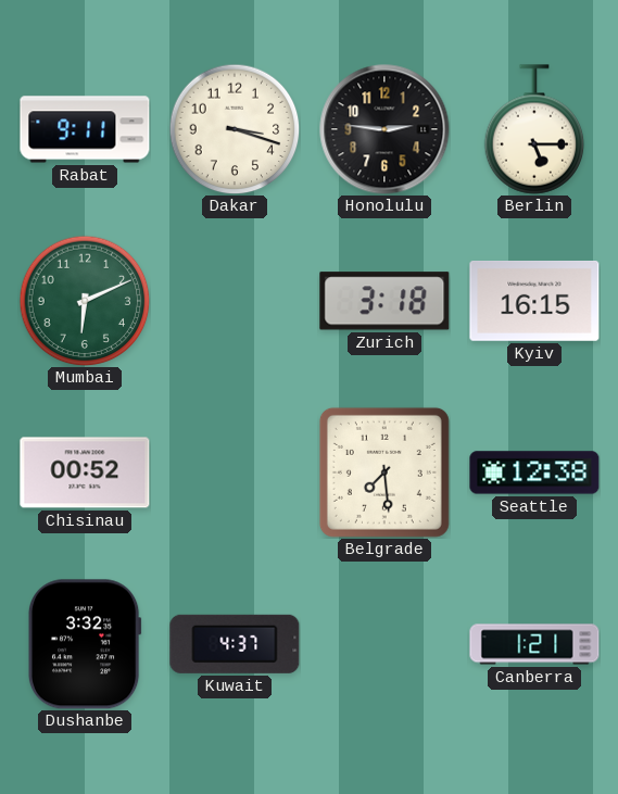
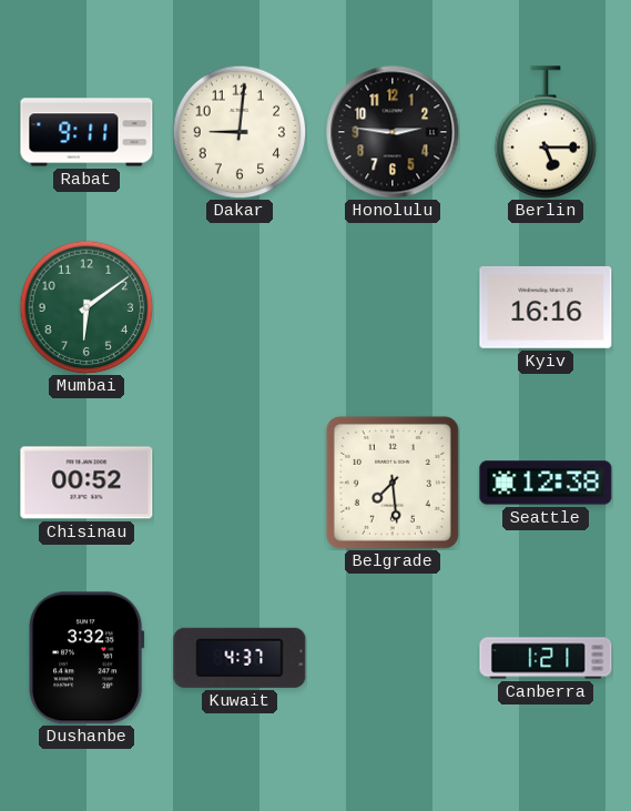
Dakar: 3:18 -> 9:01
Mumbai: 6:11 -> 6:09
Zurich: 3:18 -> none
Kyiv: 16:15 -> 16:16
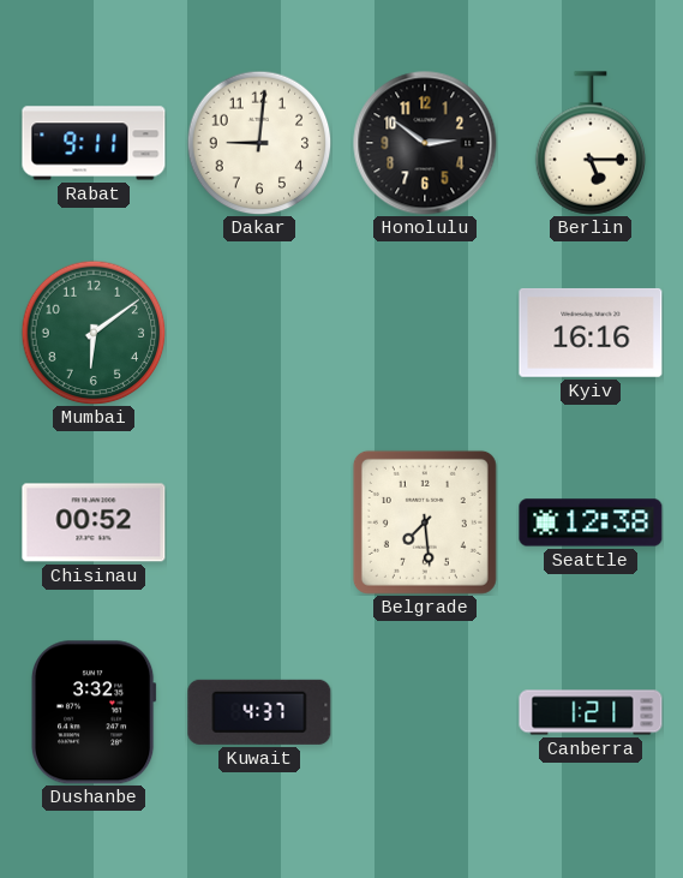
Honolulu: 2:46 -> 2:51
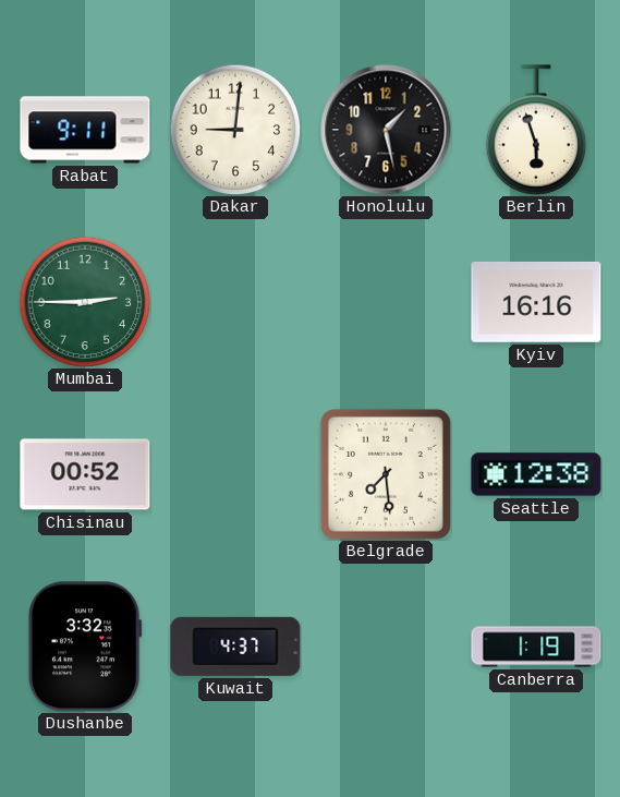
Honolulu: 2:51 -> 1:28
Berlin: 5:15 -> 5:57
Mumbai: 6:09 -> 2:45
Canberra: 1:21 -> 1:19
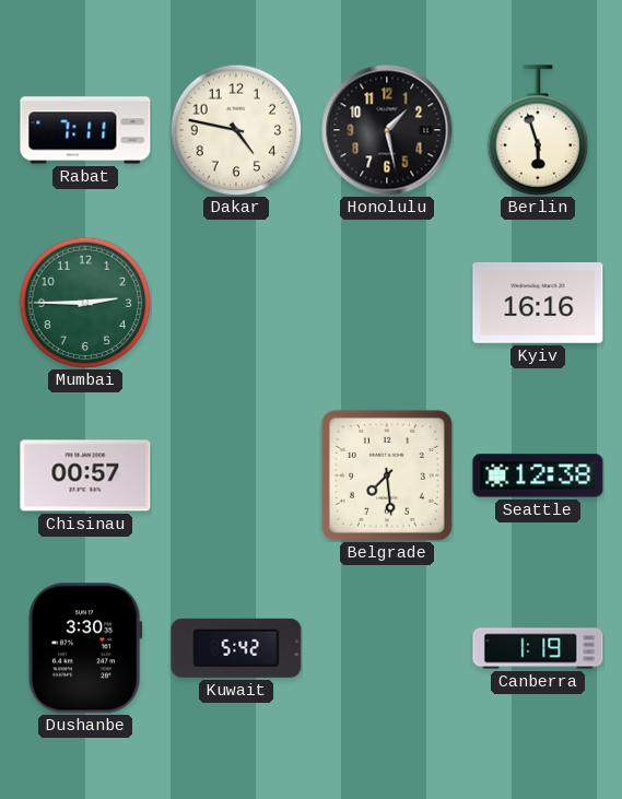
Rabat: 9:11 -> 7:11
Dakar: 9:01 -> 4:47
Chisinau: 00:52 -> 00:57
Dushanbe: 3:32 -> 3:30
Kuwait: 4:37 -> 5:42
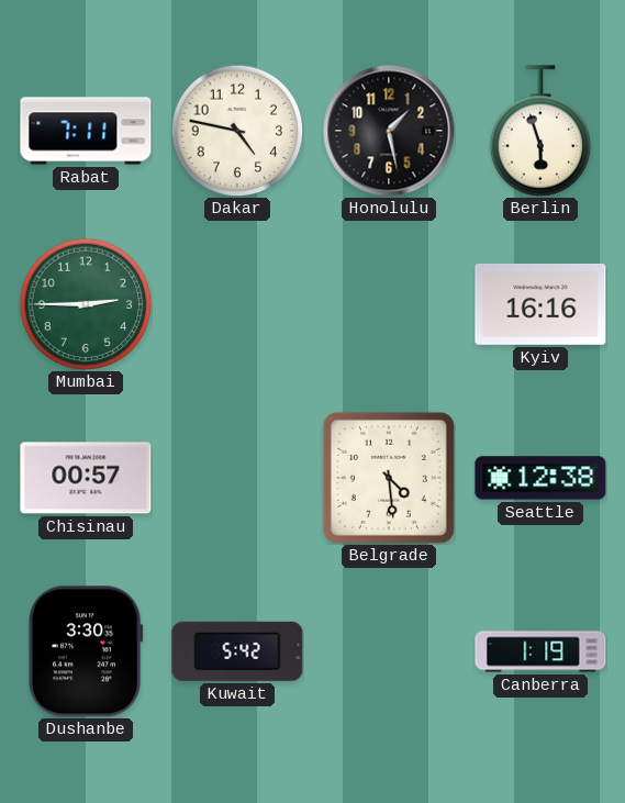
Belgrade: 7:29 -> 4:29
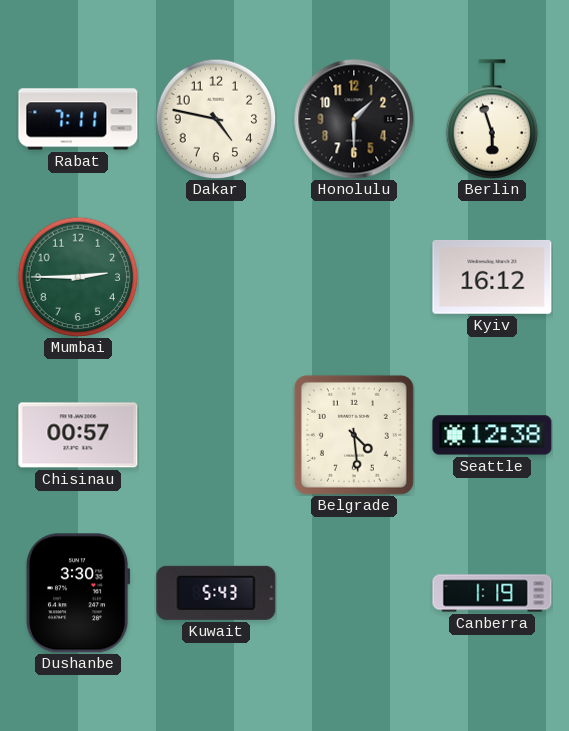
Honolulu: 1:28 -> 1:30
Kyiv: 16:16 -> 16:12
Kuwait: 5:42 -> 5:43
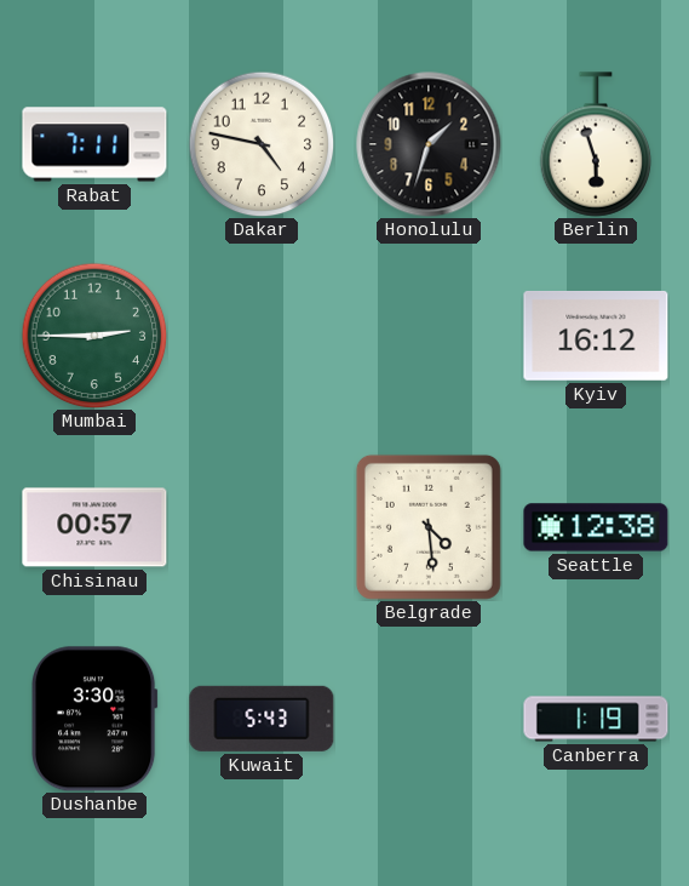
Honolulu: 1:30 -> 1:33
